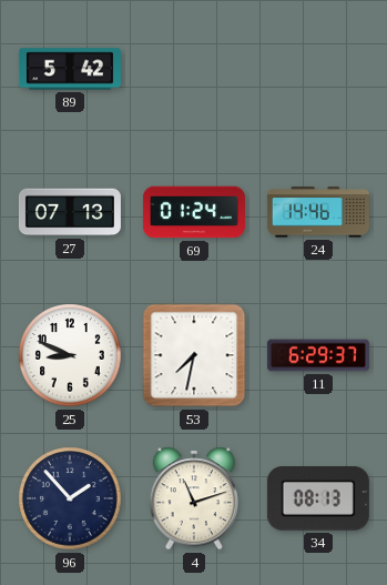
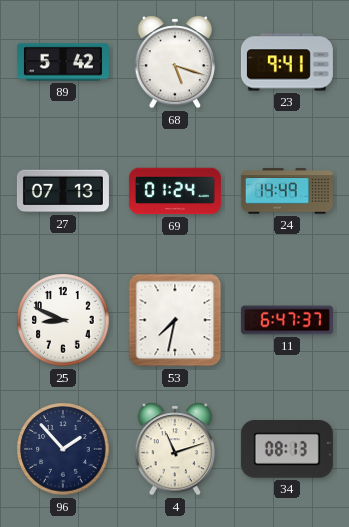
68: none -> 5:18
23: none -> 9:41
24: 14:46 -> 14:49
11: 6:29 -> 6:47
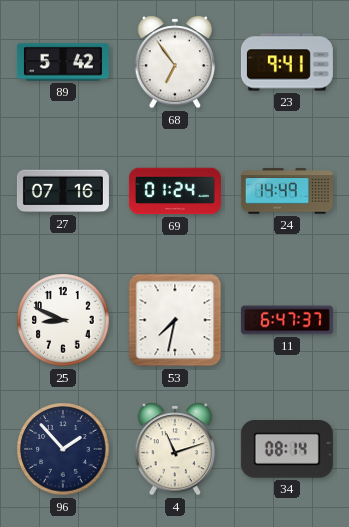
68: 5:18 -> 6:54
27: 07:13 -> 07:16
34: 08:13 -> 08:14
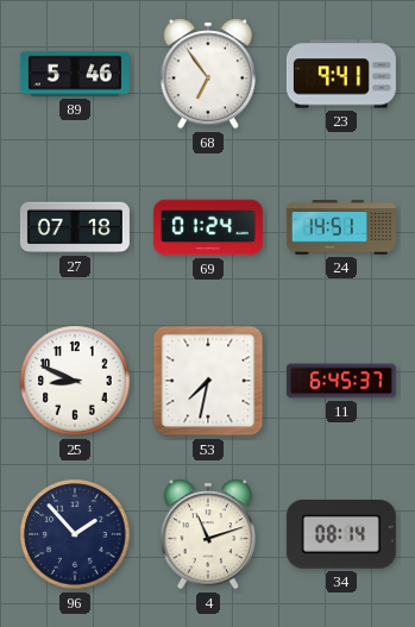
89: 5:42 -> 5:46
27: 07:16 -> 07:18
24: 14:49 -> 14:51
11: 6:47 -> 6:45
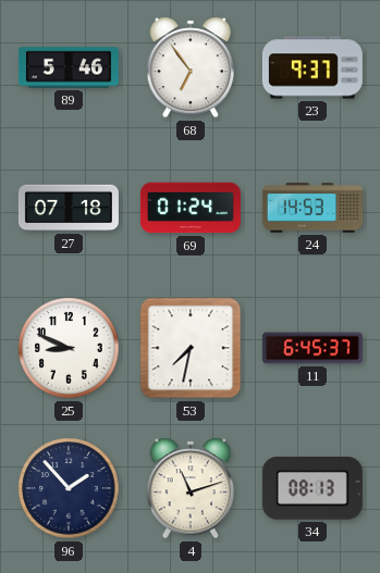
23: 9:41 -> 9:37
24: 14:51 -> 14:53
34: 08:14 -> 08:13
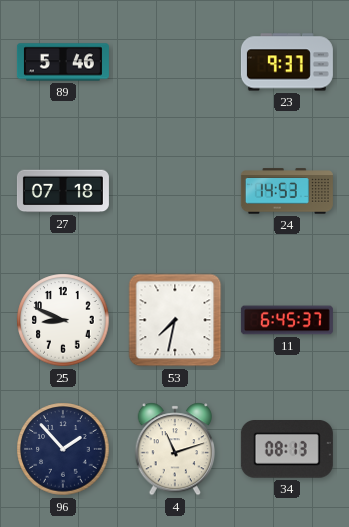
68: 6:54 -> none
69: 01:24 -> none
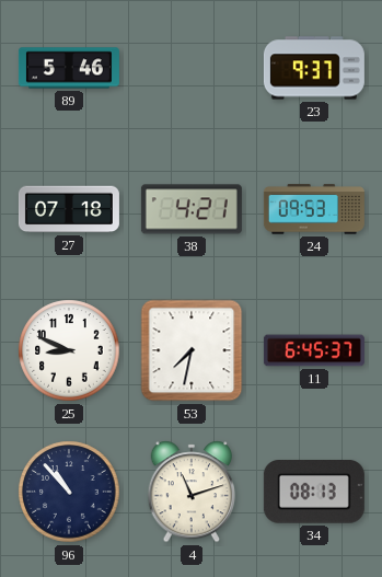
38: none -> 4:21
24: 14:53 -> 09:53
96: 1:53 -> 10:53
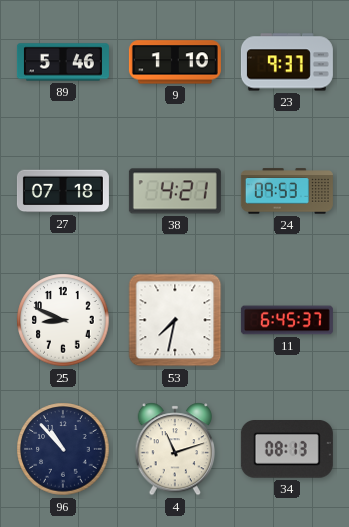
9: none -> 1:10
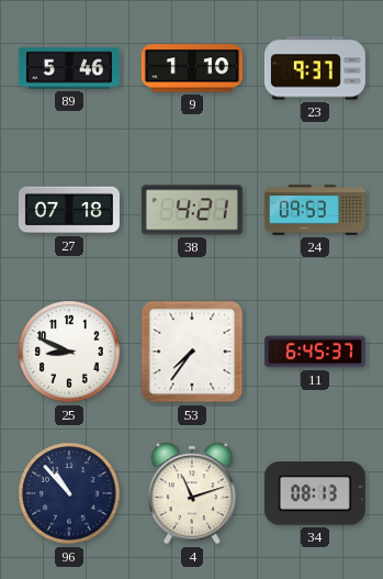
53: 7:32 -> 7:36
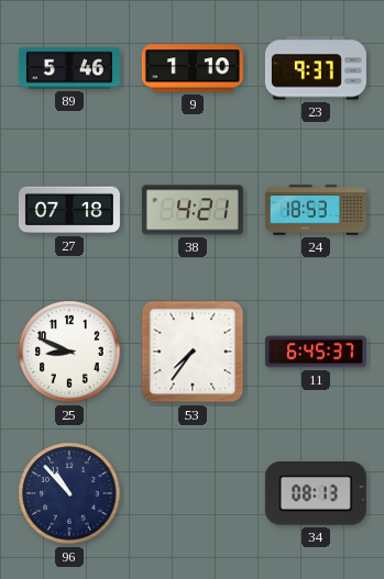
24: 09:53 -> 18:53
4: 11:12 -> none
